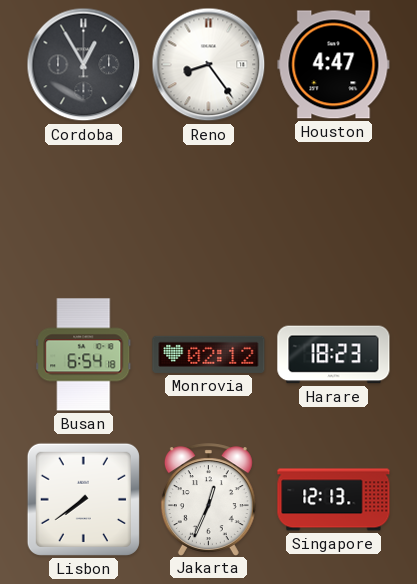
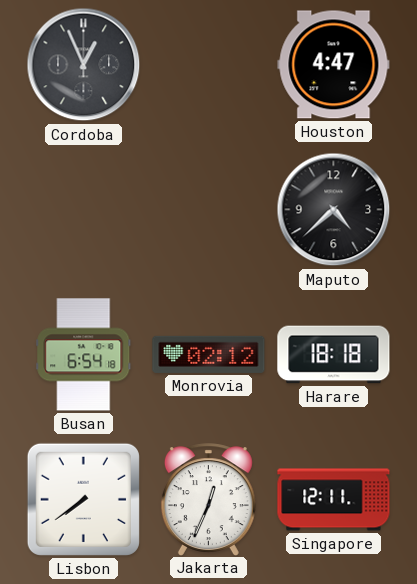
Cordoba: 12:55 -> 12:56
Reno: 8:24 -> none
Maputo: none -> 4:38
Harare: 18:23 -> 18:18
Singapore: 12:13 -> 12:11
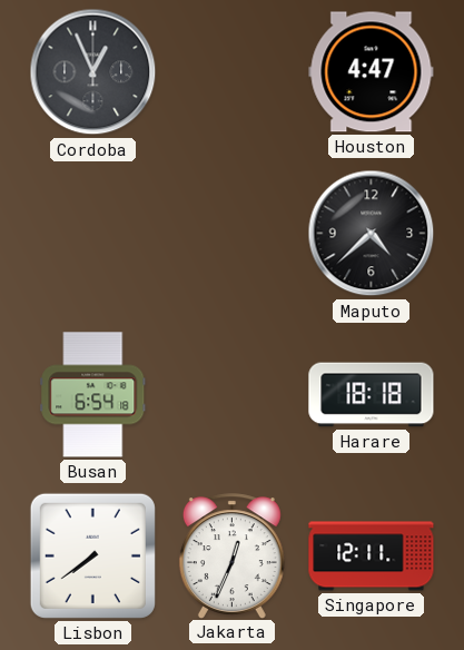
Monrovia: 02:12 -> none
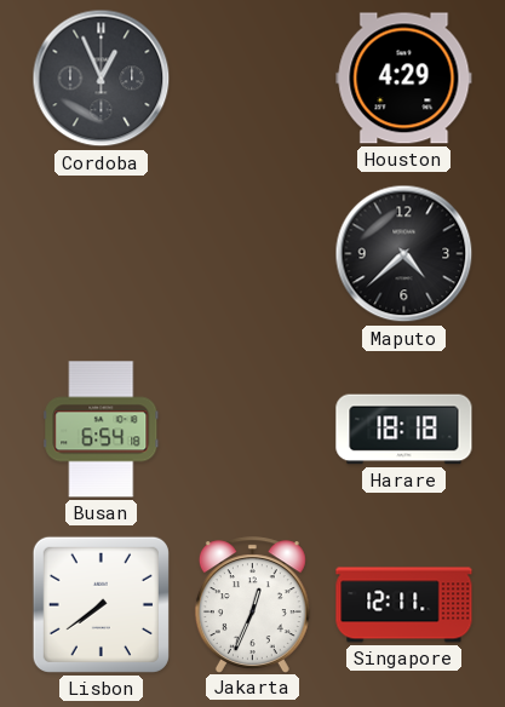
Houston: 4:47 -> 4:29
